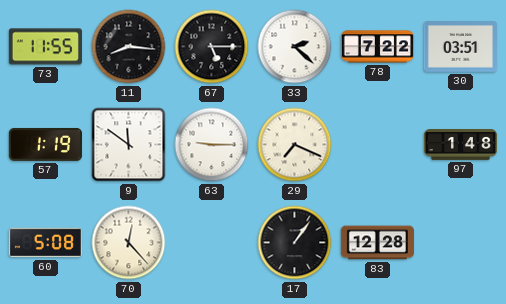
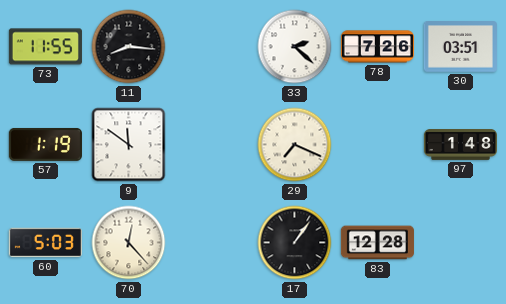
67: 5:15 -> none
78: 7:22 -> 7:26
63: 9:15 -> none
60: 5:08 -> 5:03
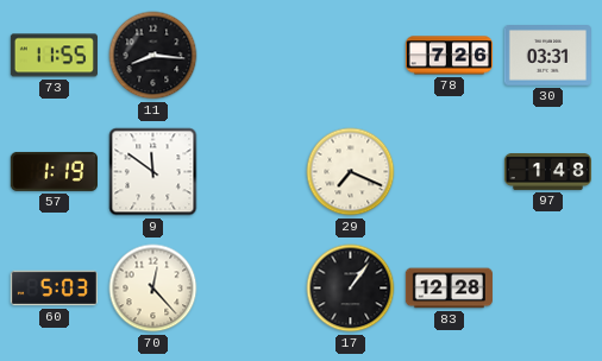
33: 2:22 -> none
30: 03:51 -> 03:31
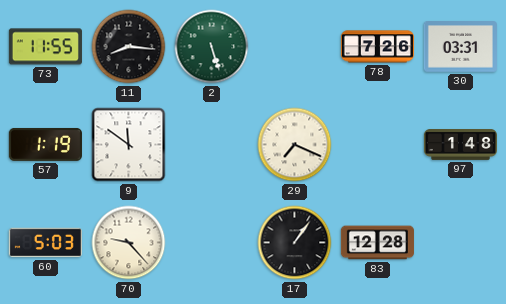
2: none -> 5:27
70: 12:23 -> 9:23
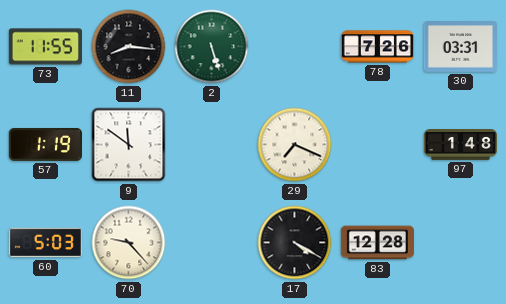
17: 1:06 -> 4:20
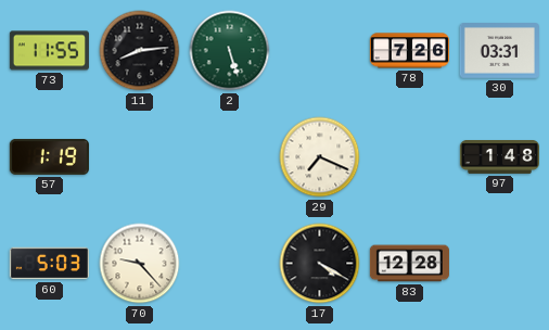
11: 8:16 -> 8:14
9: 11:51 -> none
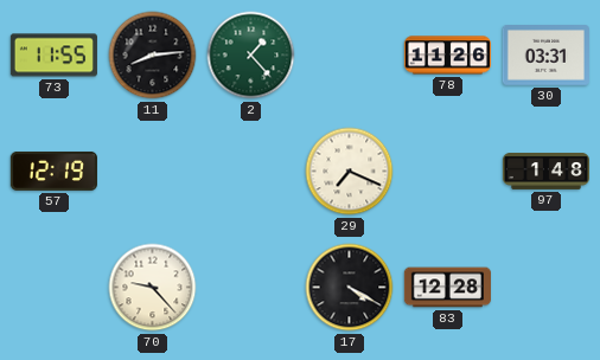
2: 5:27 -> 1:23
78: 7:26 -> 11:26
57: 1:19 -> 12:19
60: 5:03 -> none
